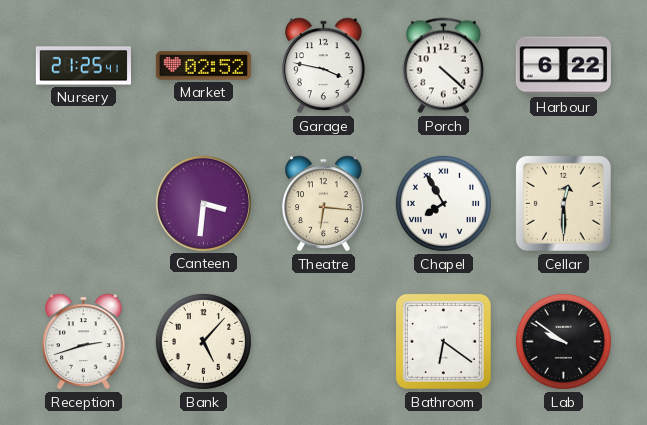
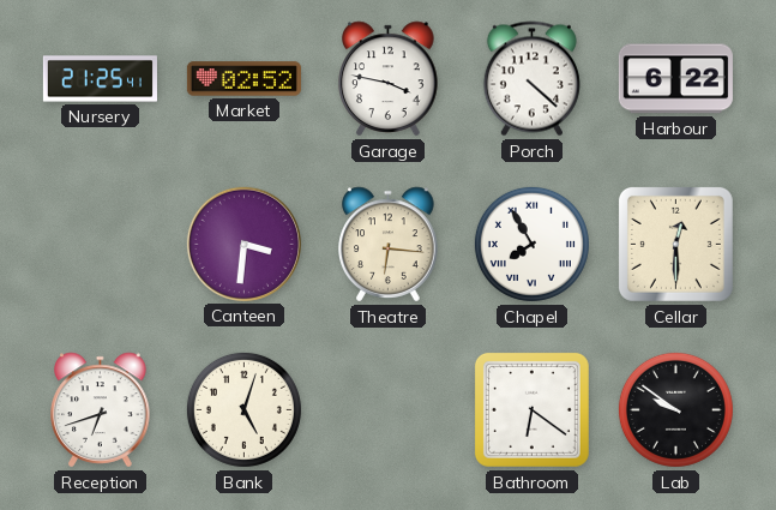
Reception: 2:42 -> 6:42
Bank: 5:07 -> 5:03
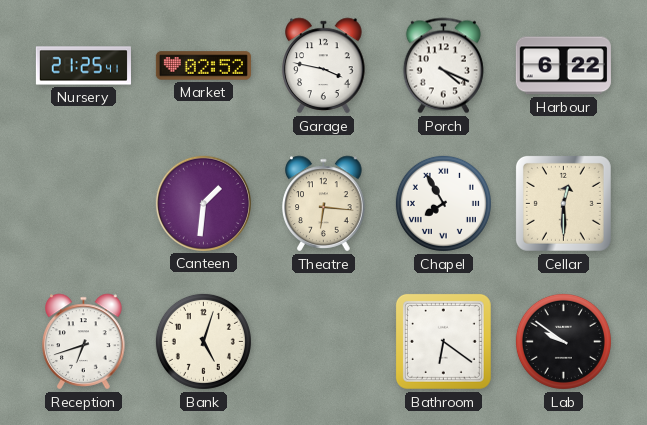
Porch: 4:22 -> 4:19
Canteen: 3:31 -> 1:31
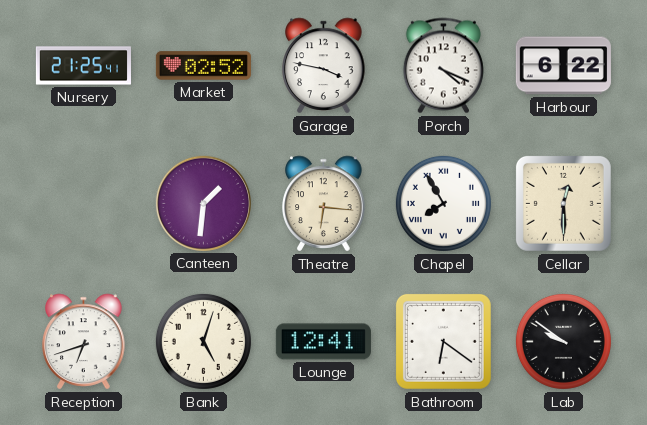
Lounge: none -> 12:41
